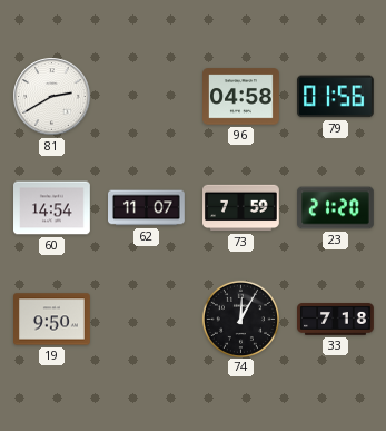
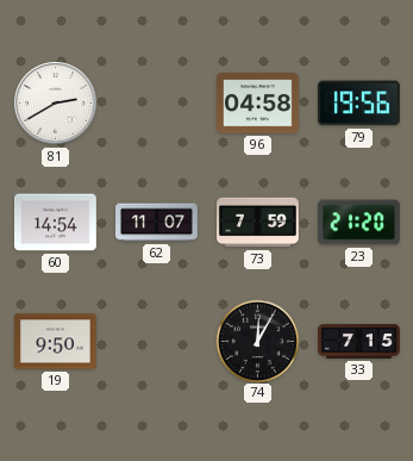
79: 01:56 -> 19:56
33: 7:18 -> 7:15
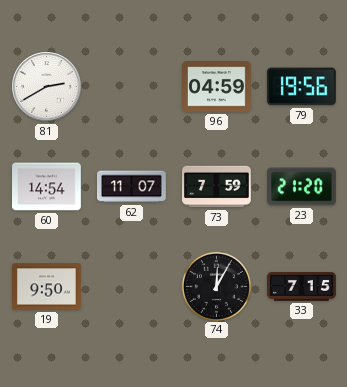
96: 04:58 -> 04:59
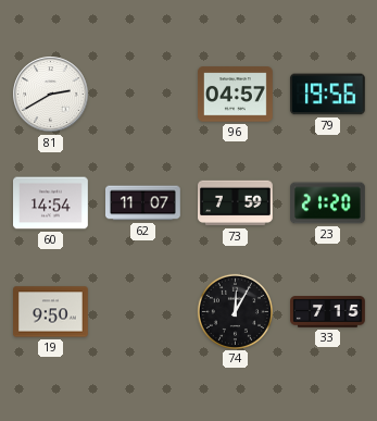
96: 04:59 -> 04:57
